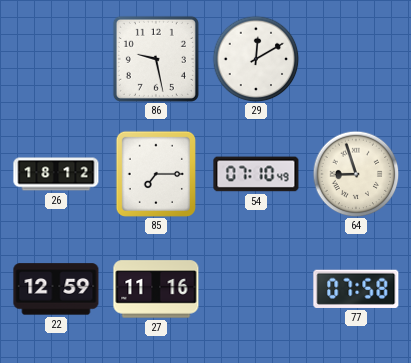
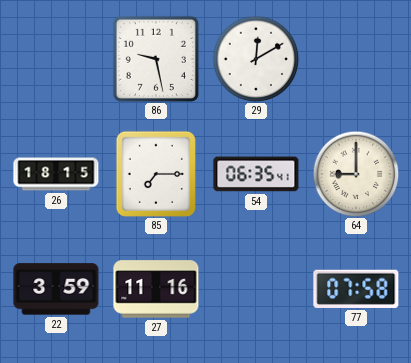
26: 18:12 -> 18:15
54: 07:10 -> 06:35
64: 8:57 -> 9:00
22: 12:59 -> 3:59
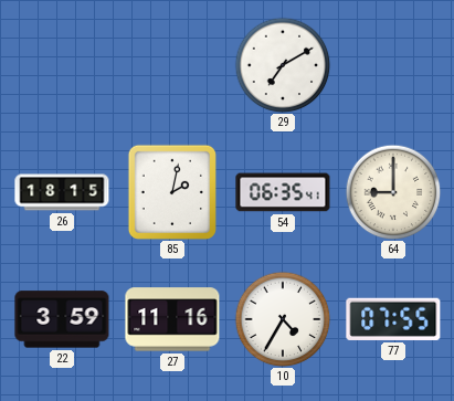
86: 9:28 -> none
29: 12:10 -> 7:10
85: 7:15 -> 2:02
10: none -> 4:35
77: 07:58 -> 07:55
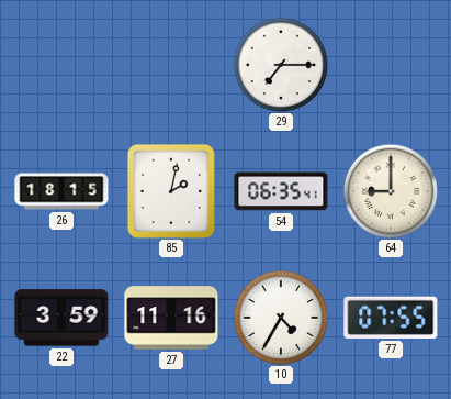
29: 7:10 -> 7:15
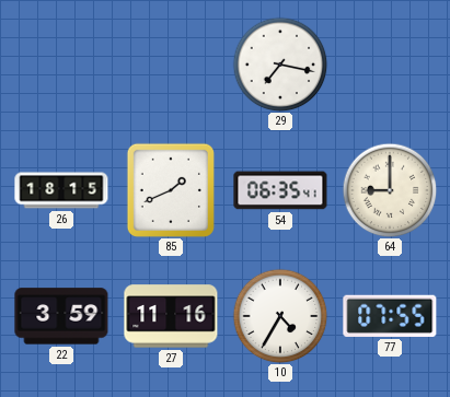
29: 7:15 -> 7:17
85: 2:02 -> 1:41
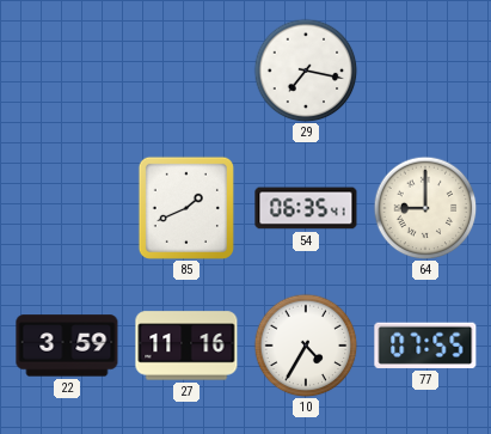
26: 18:15 -> none
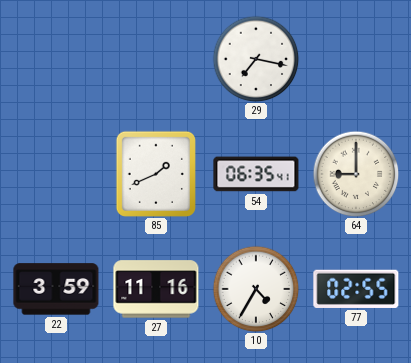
77: 07:55 -> 02:55
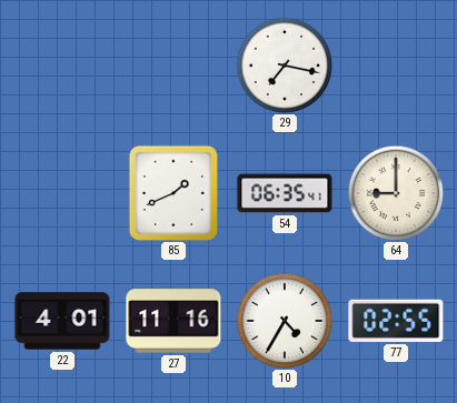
22: 3:59 -> 4:01
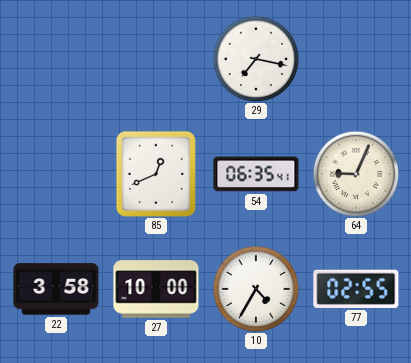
85: 1:41 -> 12:41
64: 9:00 -> 9:04
22: 4:01 -> 3:58
27: 11:16 -> 10:00
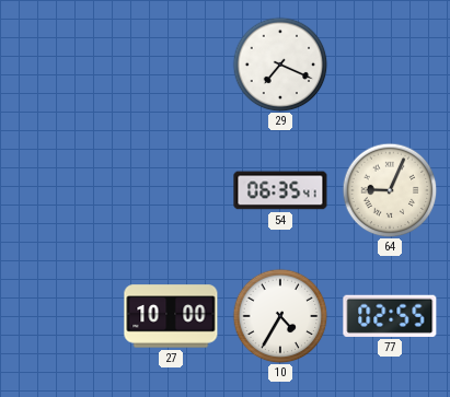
29: 7:17 -> 7:19
85: 12:41 -> none
22: 3:58 -> none
